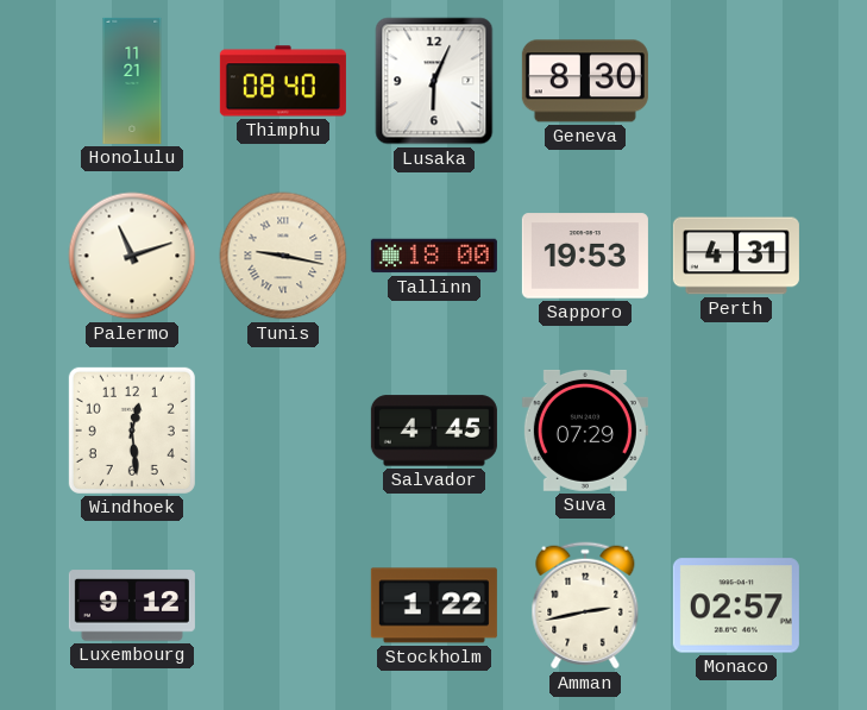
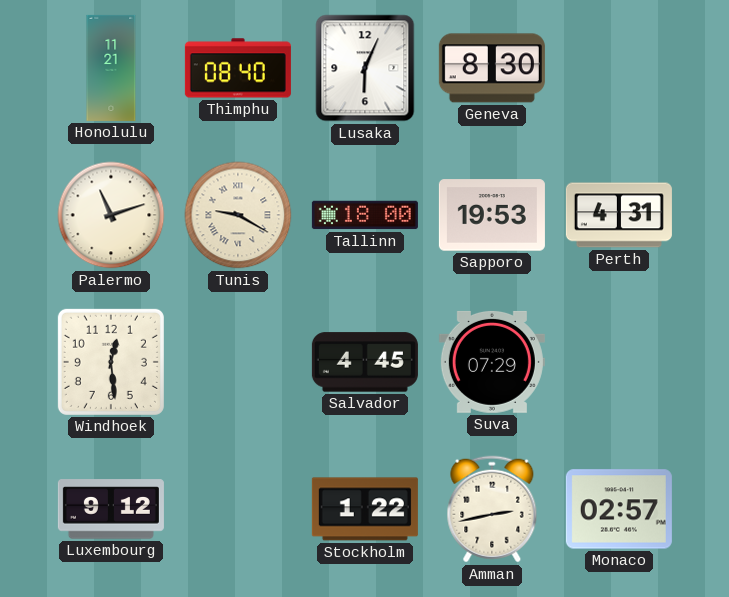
Tunis: 9:17 -> 9:20
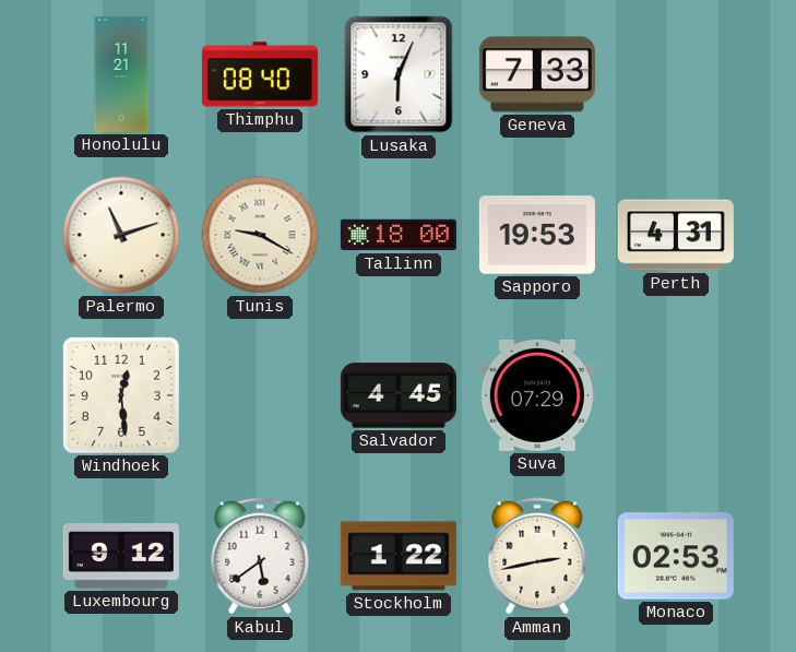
Geneva: 8:30 -> 7:33
Kabul: none -> 5:39
Monaco: 02:57 -> 02:53
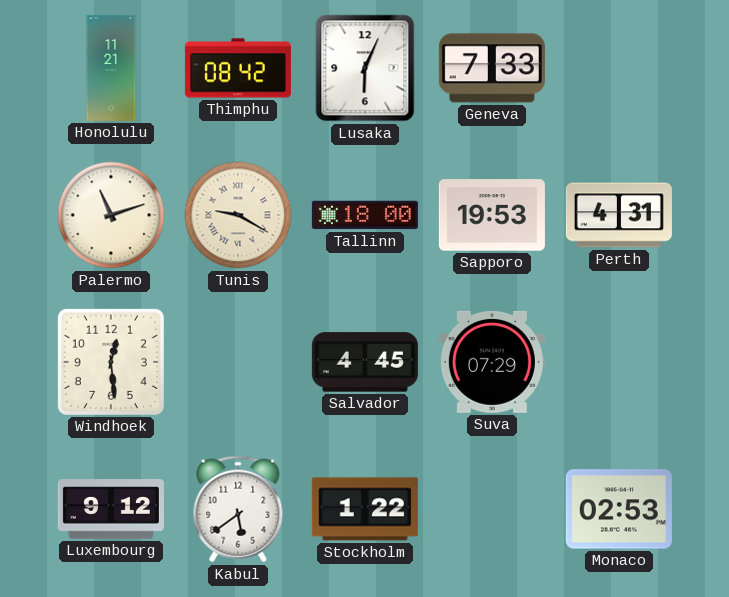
Thimphu: 08:40 -> 08:42
Amman: 2:43 -> none
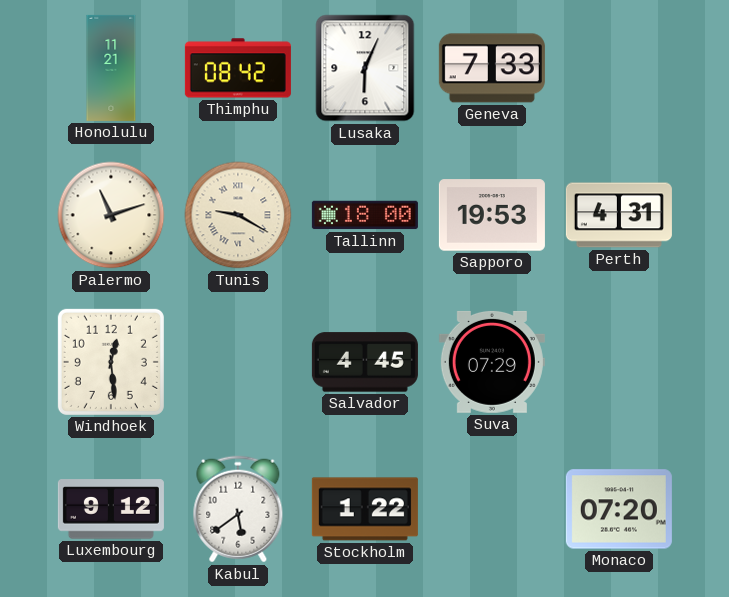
Monaco: 02:53 -> 07:20
